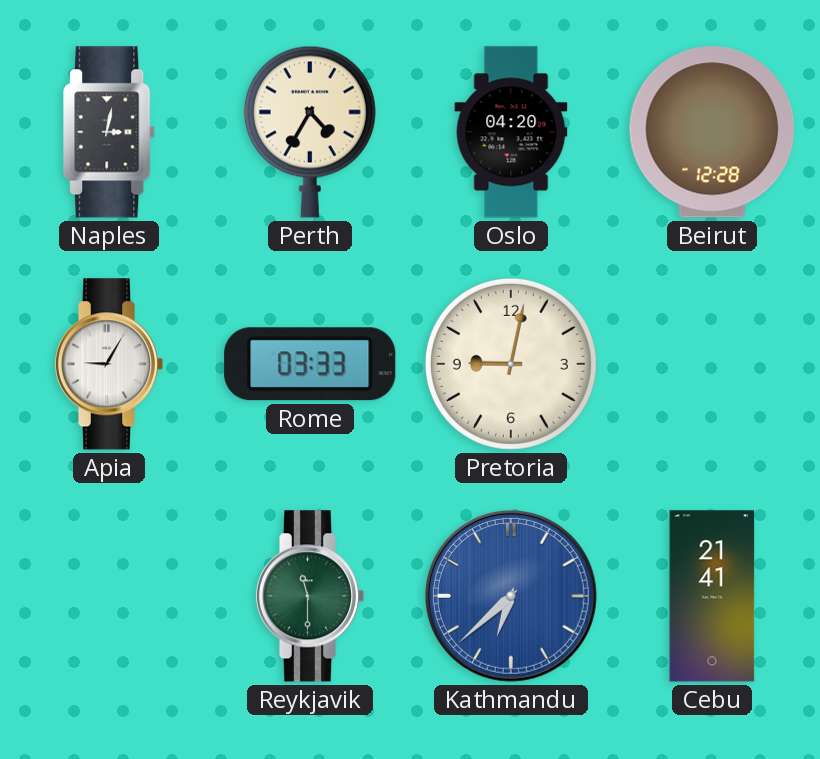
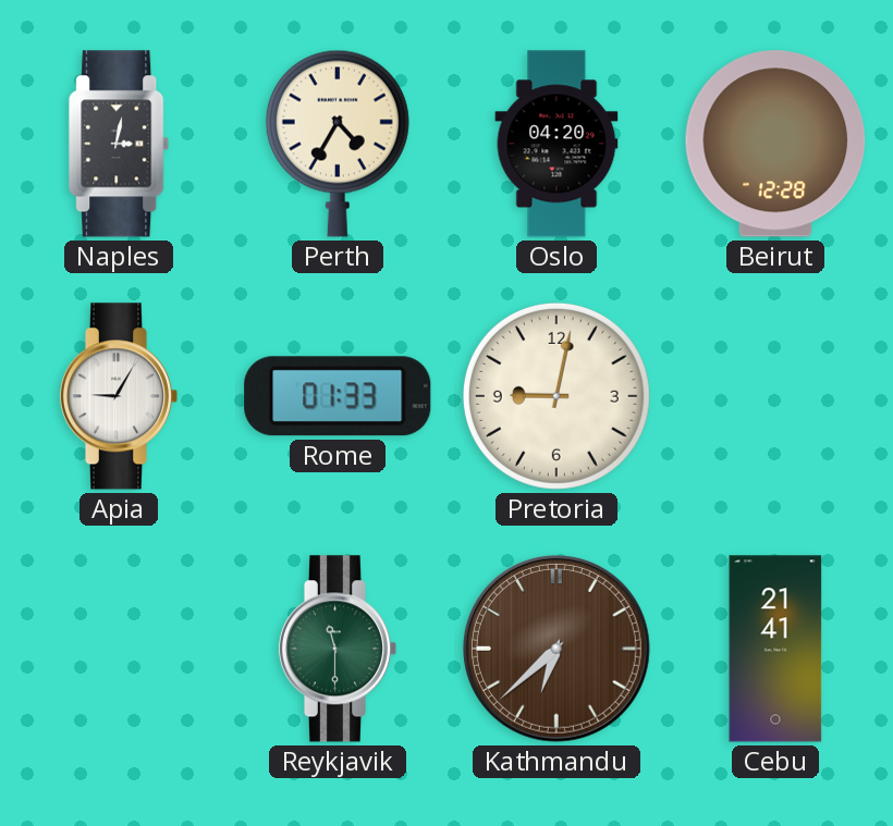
Rome: 03:33 -> 01:33
Kathmandu dial: blue -> brown
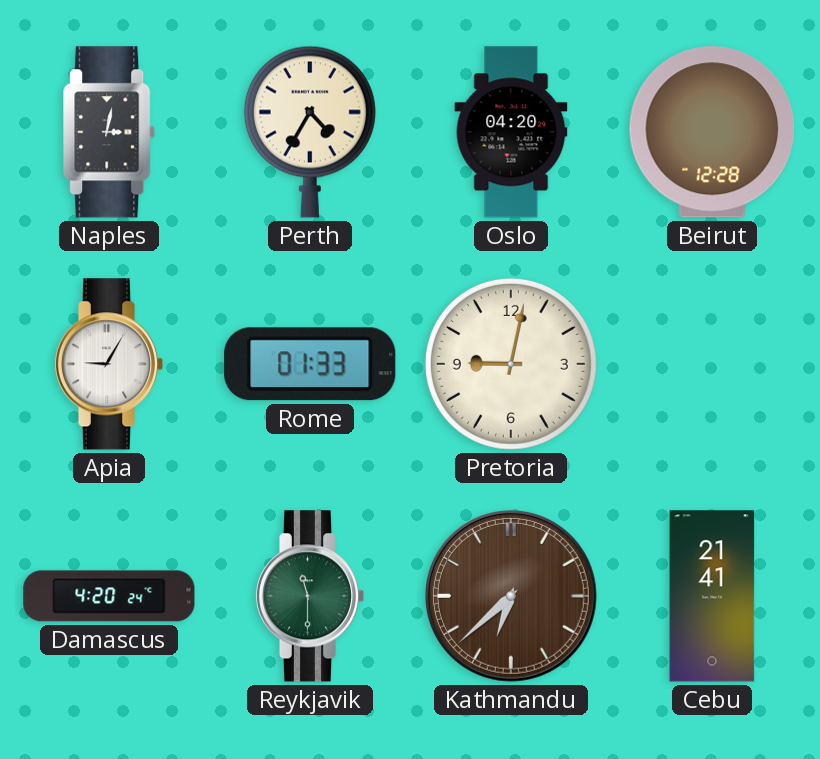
Damascus: none -> 4:20
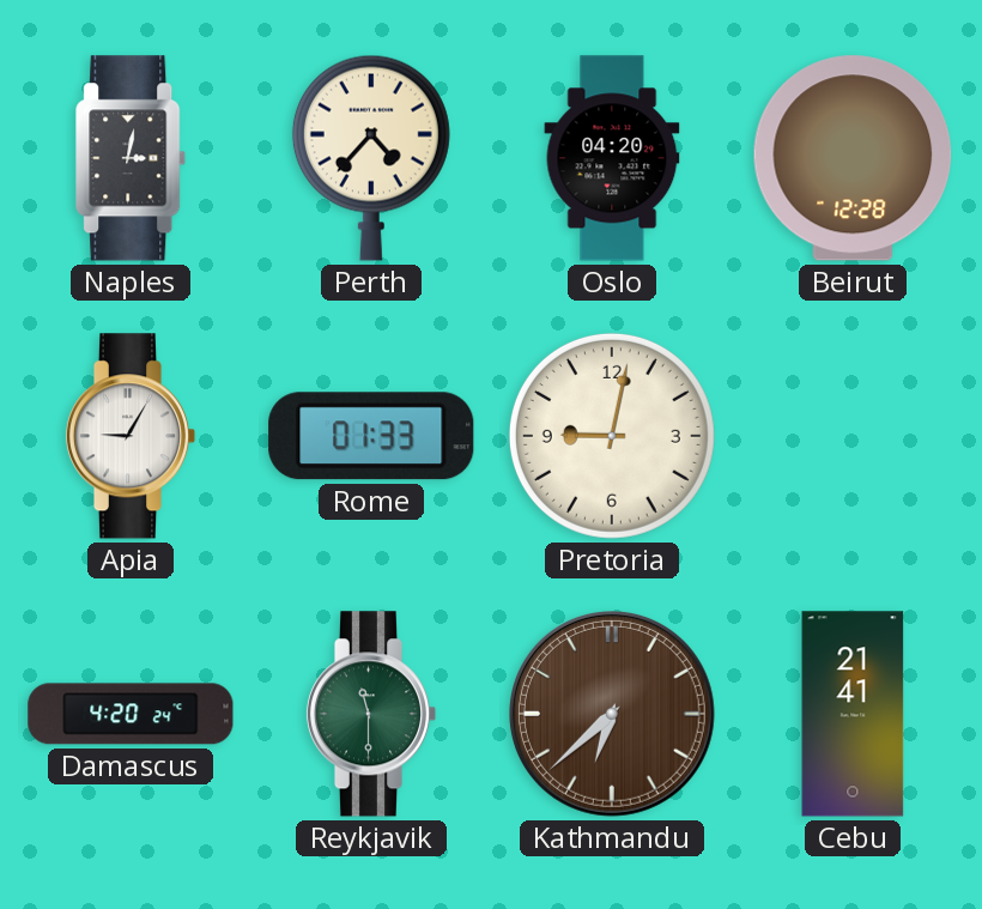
Perth: 4:35 -> 4:37
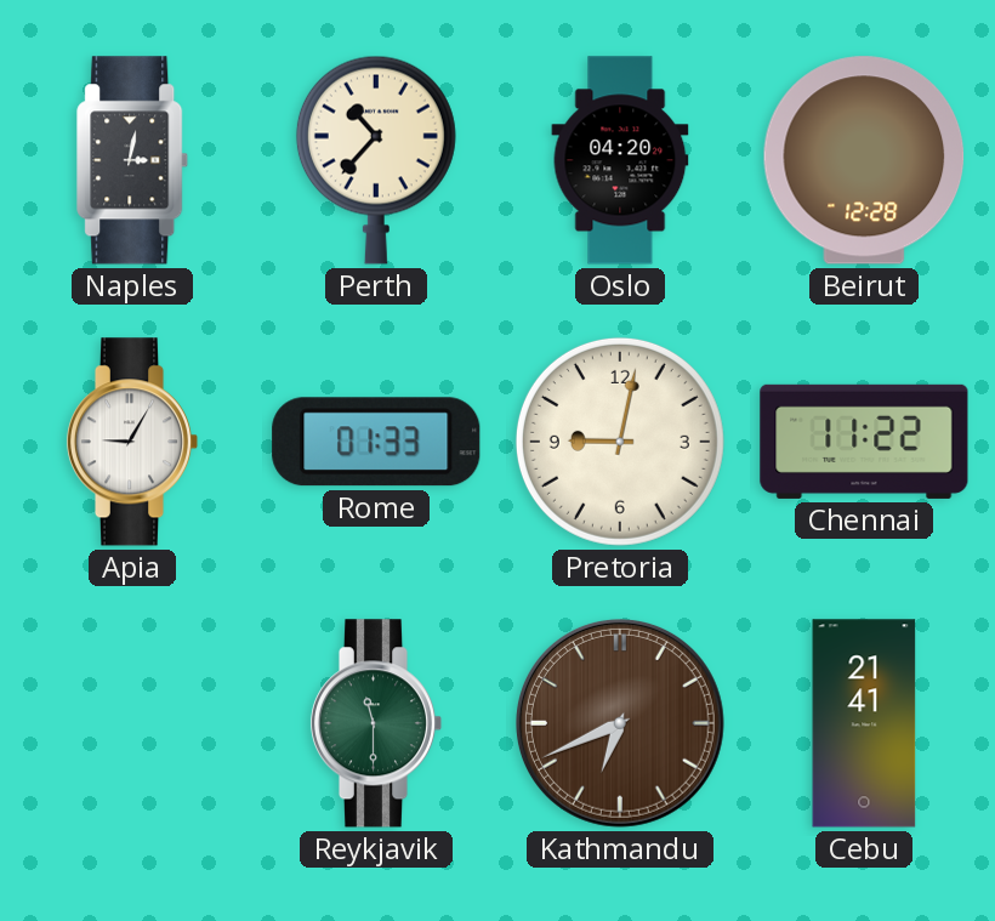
Perth: 4:37 -> 10:37
Chennai: none -> 11:22
Damascus: 4:20 -> none
Kathmandu: 6:38 -> 6:41
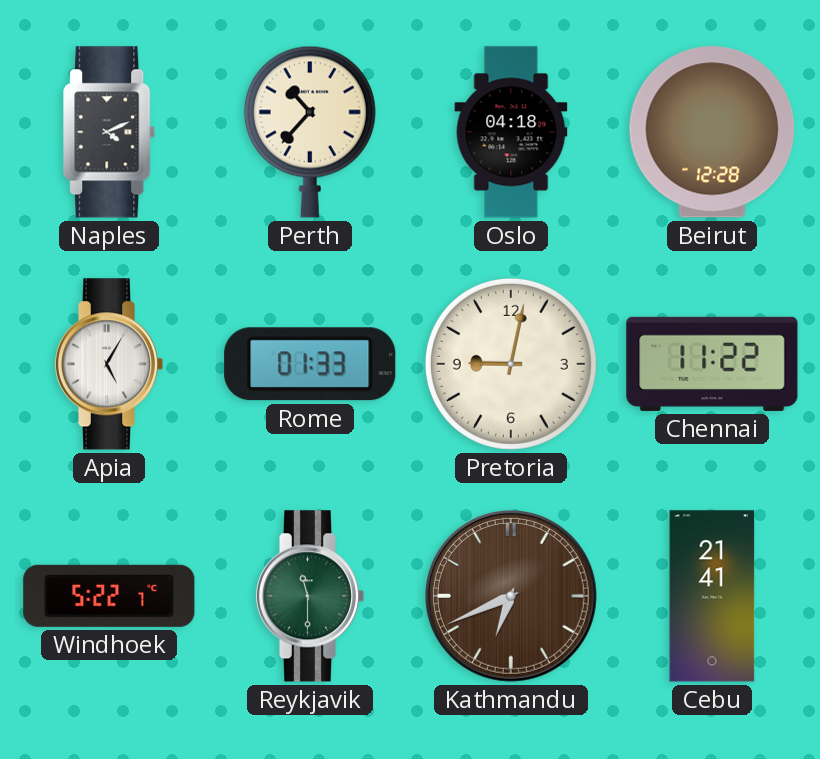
Naples: 3:02 -> 4:11
Oslo: 04:20 -> 04:18
Apia: 9:05 -> 5:05
Windhoek: none -> 5:22
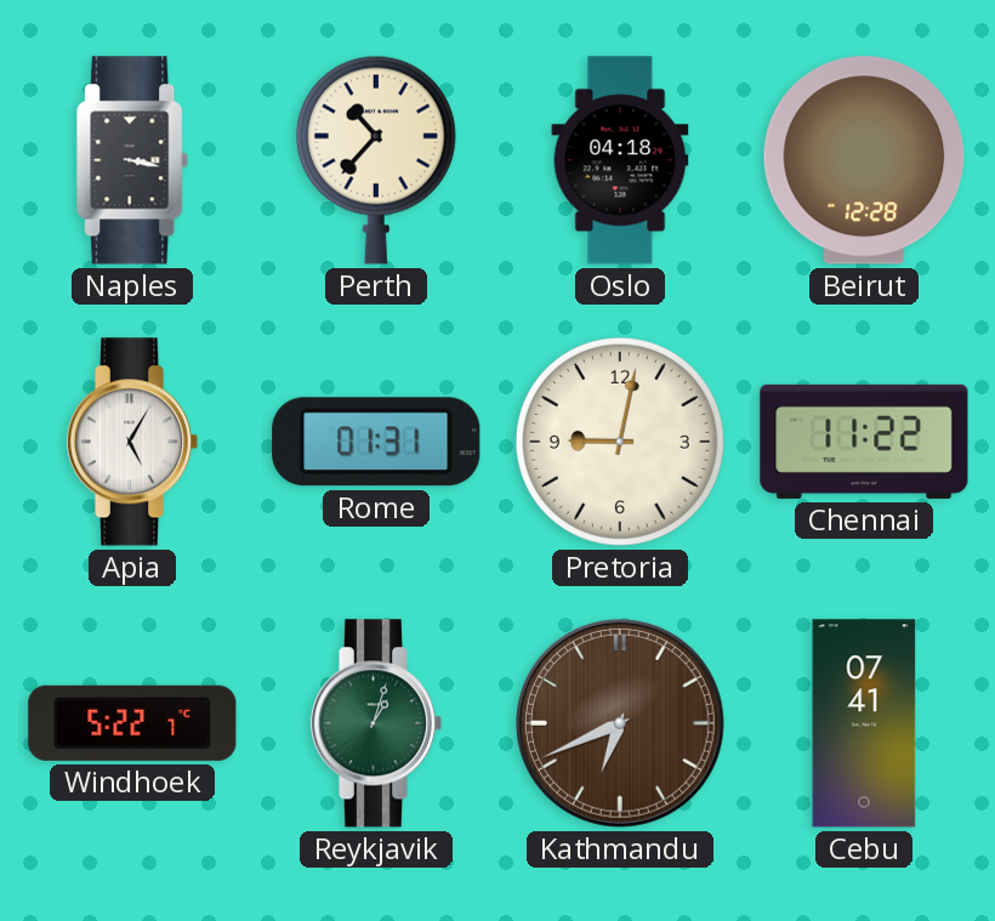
Naples: 4:11 -> 3:17
Rome: 01:33 -> 01:31
Reykjavik: 11:30 -> 1:03
Cebu: 21:41 -> 07:41
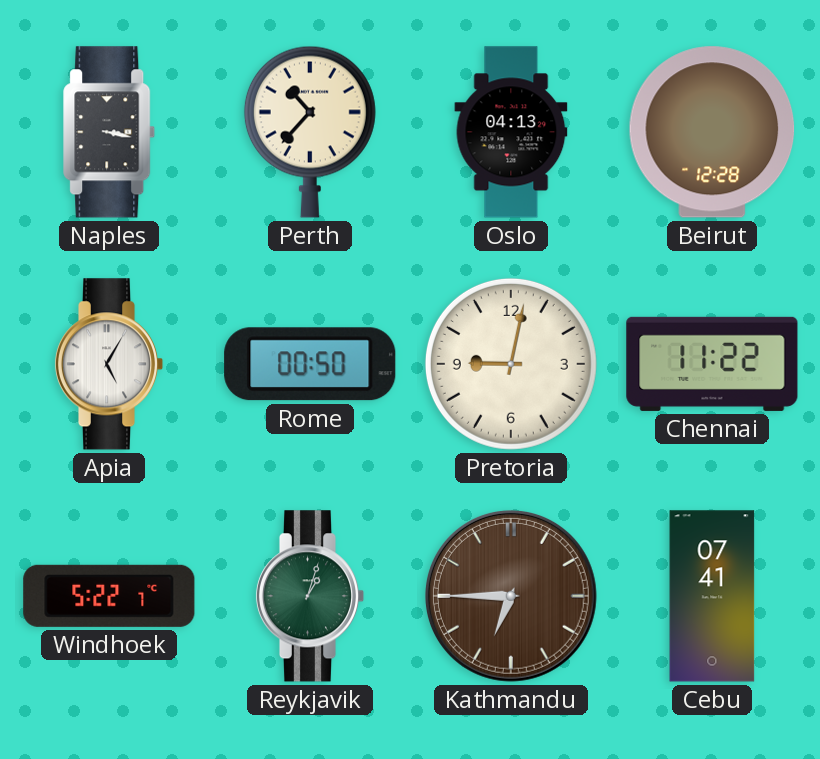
Oslo: 04:18 -> 04:13
Rome: 01:31 -> 00:50
Kathmandu: 6:41 -> 6:45
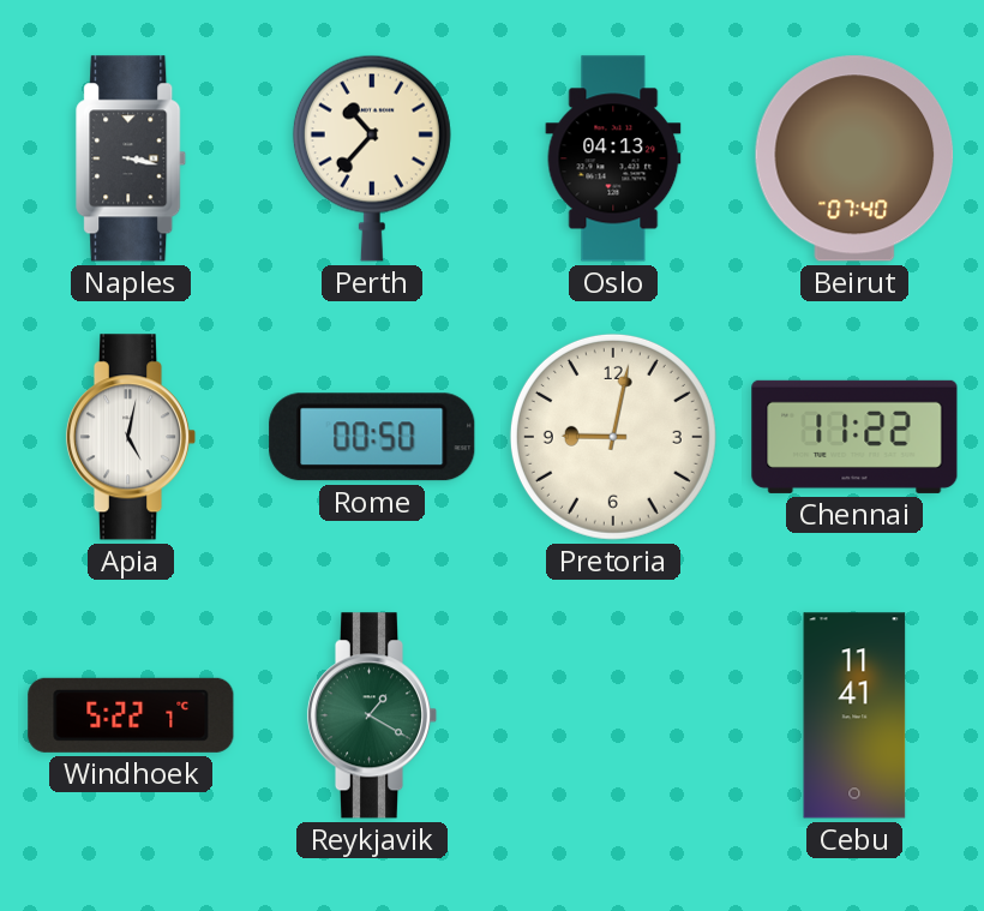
Beirut: 12:28 -> 07:40
Apia: 5:05 -> 5:02
Reykjavik: 1:03 -> 1:20
Kathmandu: 6:45 -> none
Cebu: 07:41 -> 11:41
